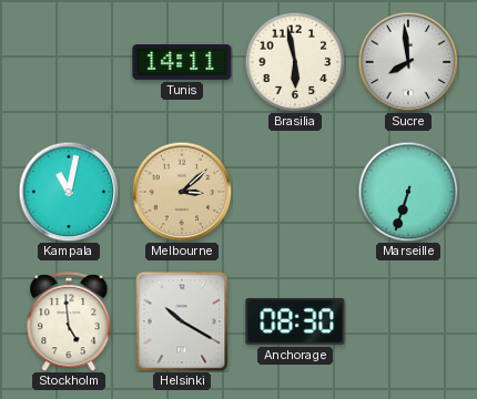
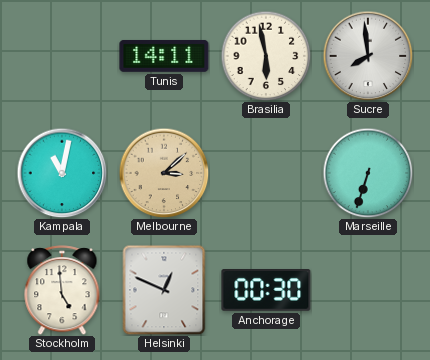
Helsinki: 10:20 -> 12:49
Anchorage: 08:30 -> 00:30
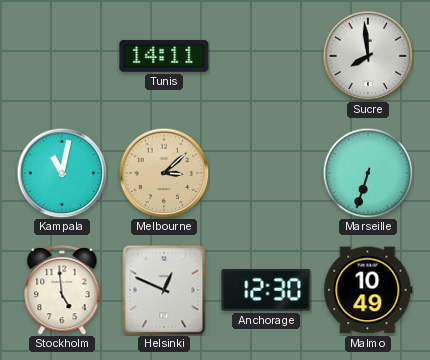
Brasilia: 5:58 -> none
Anchorage: 00:30 -> 12:30
Malmo: none -> 10:49
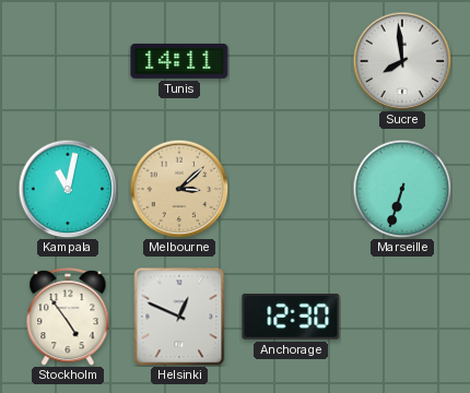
Stockholm: 4:59 -> 4:54
Malmo: 10:49 -> none
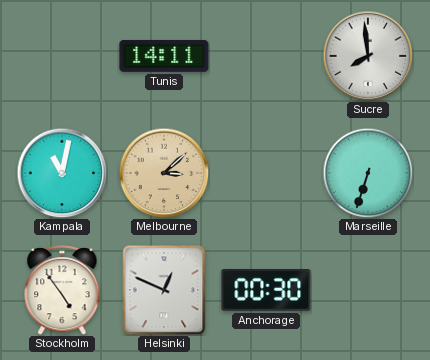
Anchorage: 12:30 -> 00:30
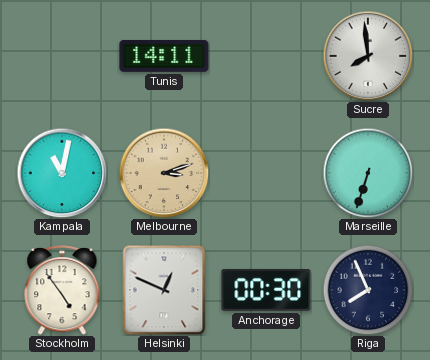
Melbourne: 3:08 -> 3:12
Riga: none -> 7:56
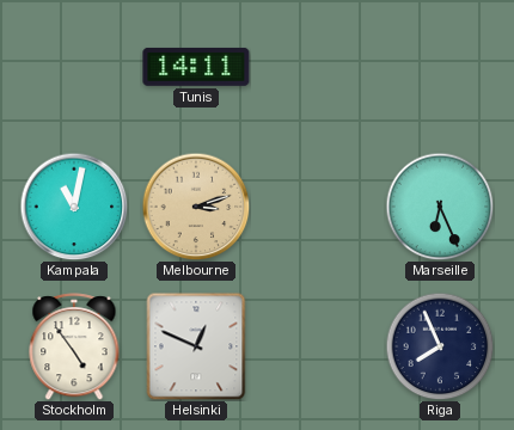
Sucre: 7:59 -> none
Marseille: 6:33 -> 6:26
Anchorage: 00:30 -> none
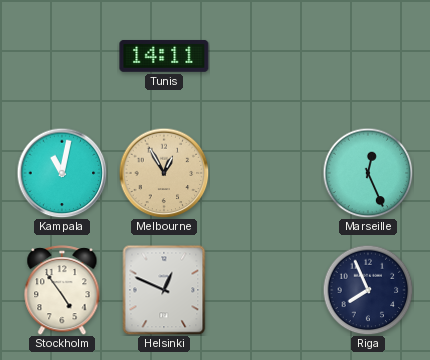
Melbourne: 3:12 -> 12:55
Marseille: 6:26 -> 12:26
